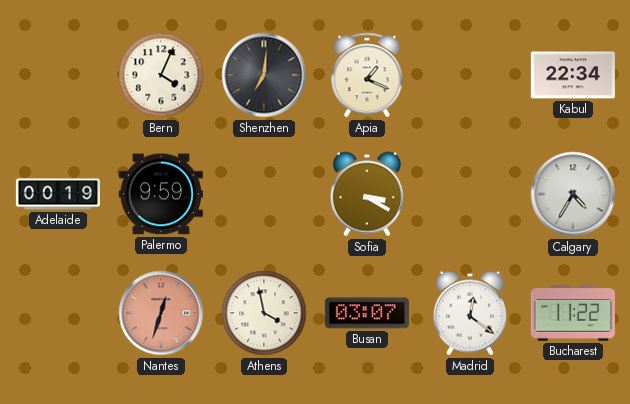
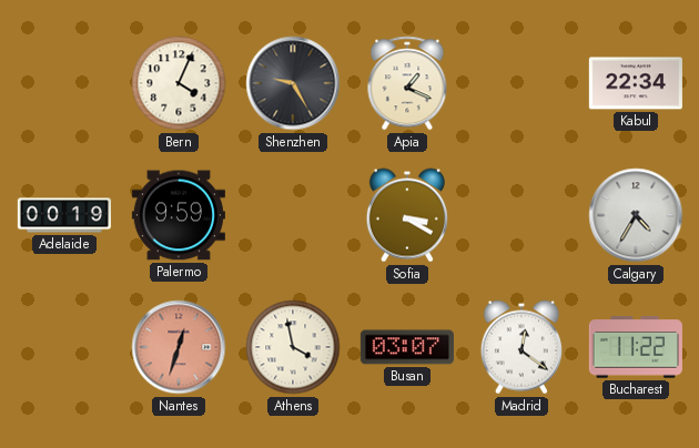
Shenzhen: 7:01 -> 9:25
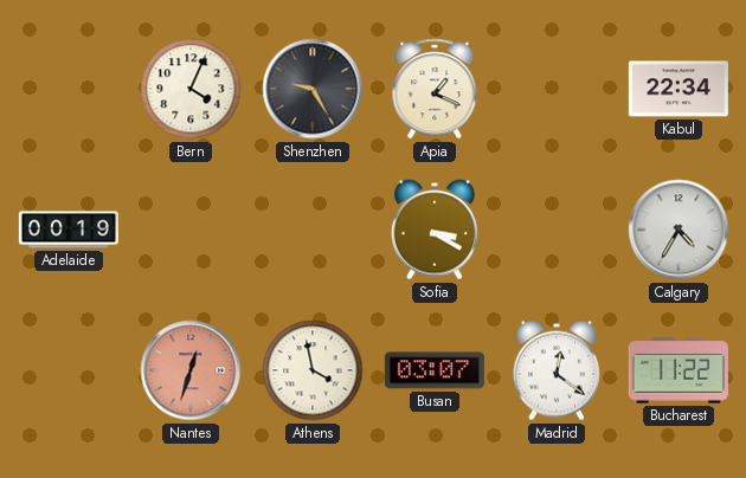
Palermo: 9:59 -> none
